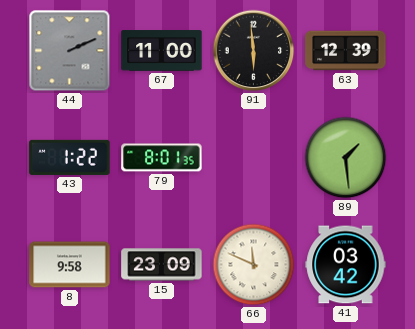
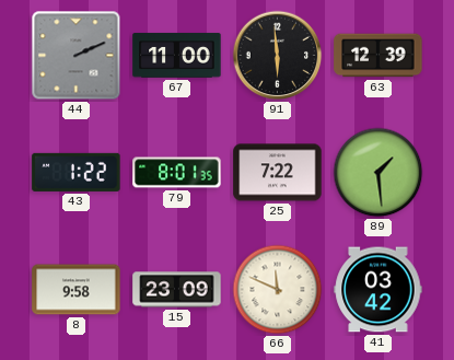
25: none -> 7:22
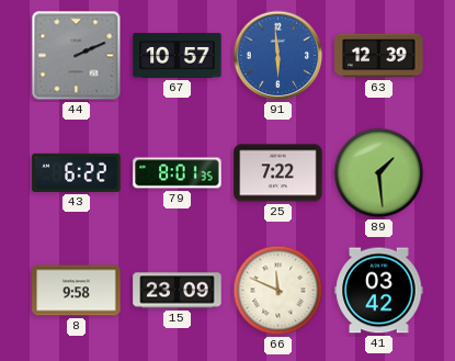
67: 11:00 -> 10:57
91 dial: black -> blue
43: 1:22 -> 6:22
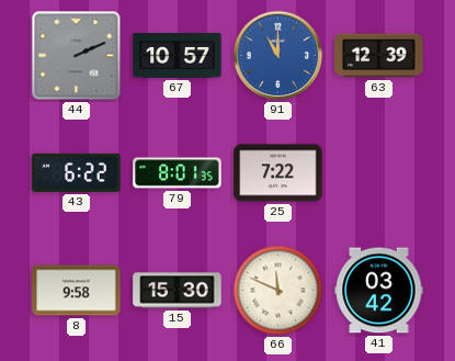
91: 5:59 -> 11:00
89: 1:29 -> none
15: 23:09 -> 15:30
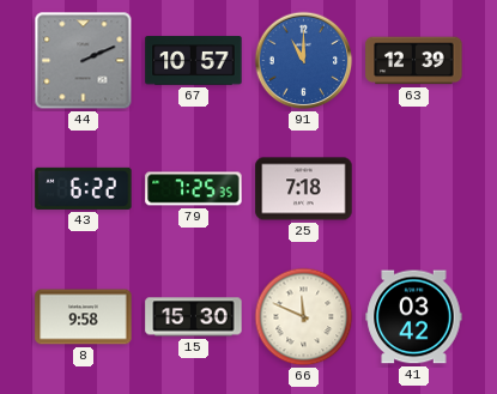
79: 8:01 -> 7:25
25: 7:22 -> 7:18
